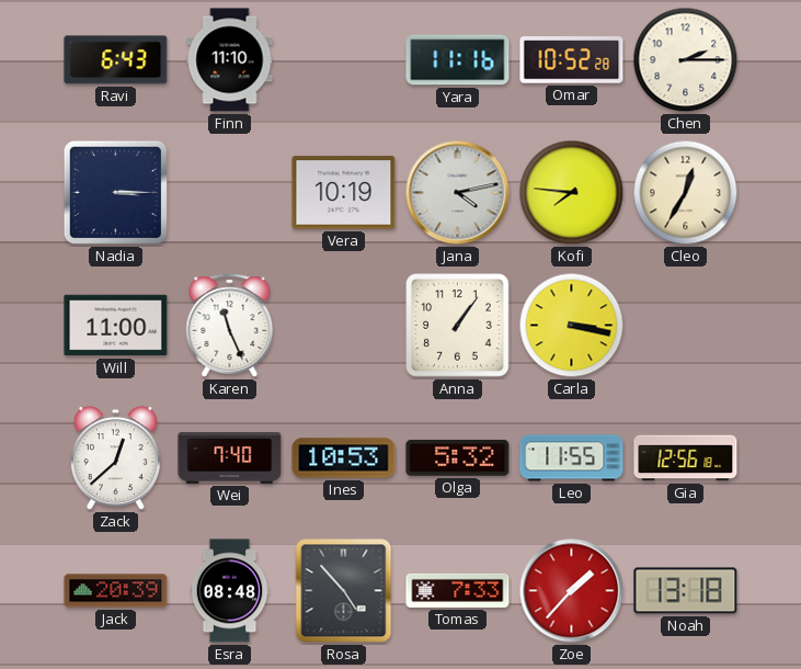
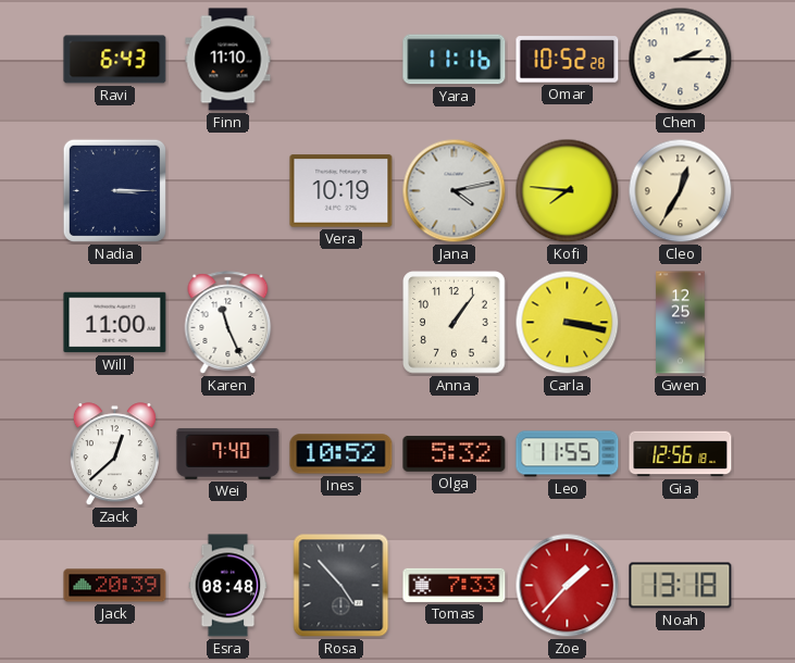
Gwen: none -> 12:25
Ines: 10:53 -> 10:52
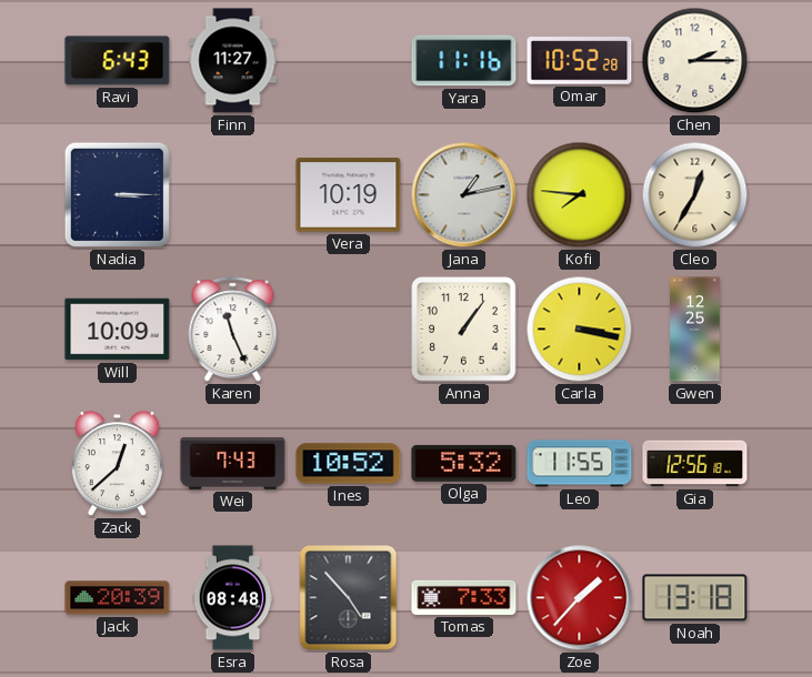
Finn: 11:10 -> 11:27
Jana: 4:13 -> 1:13
Will: 11:00 -> 10:09
Wei: 7:40 -> 7:43
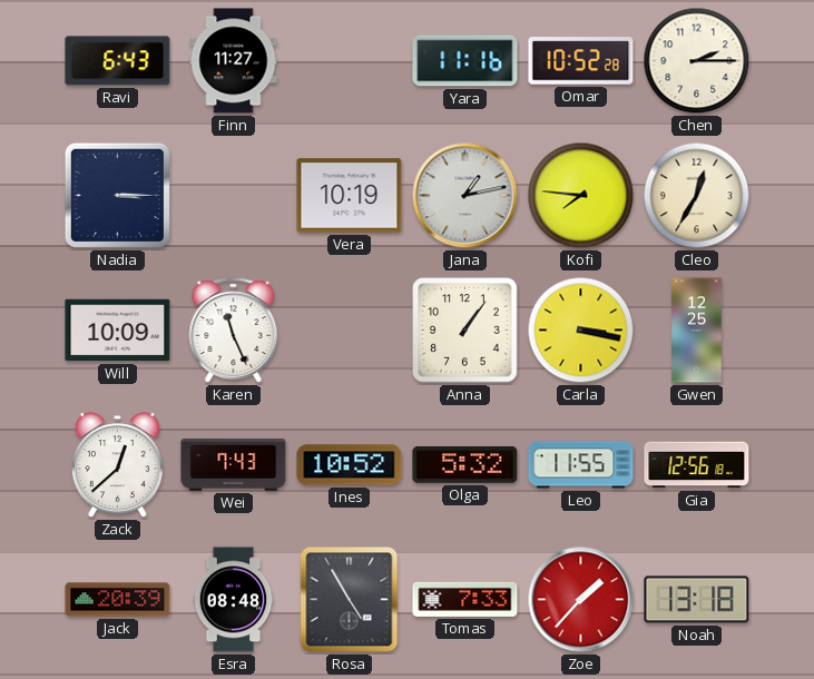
Rosa: 4:53 -> 4:55
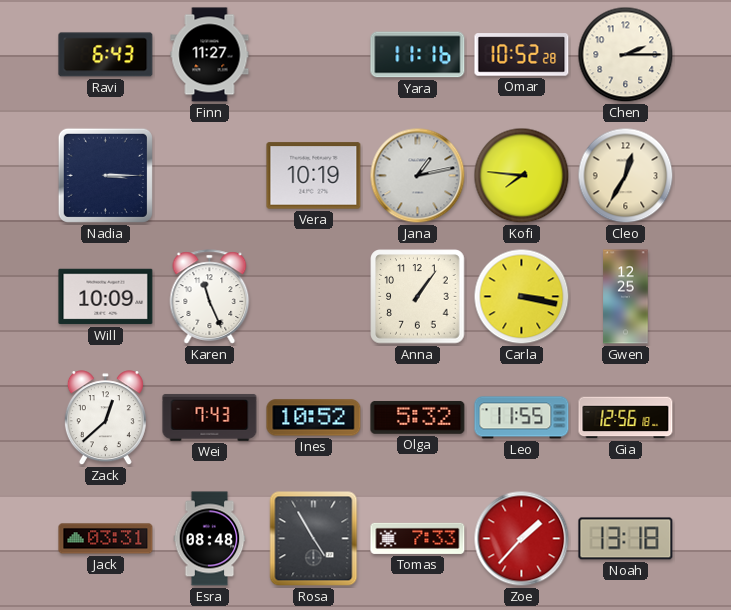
Jack: 20:39 -> 03:31
